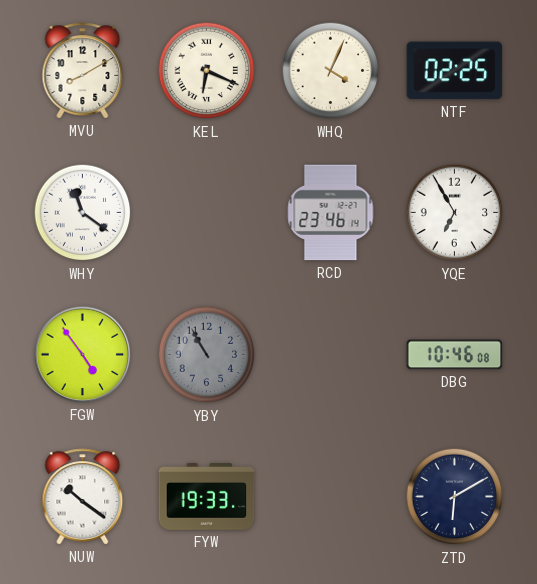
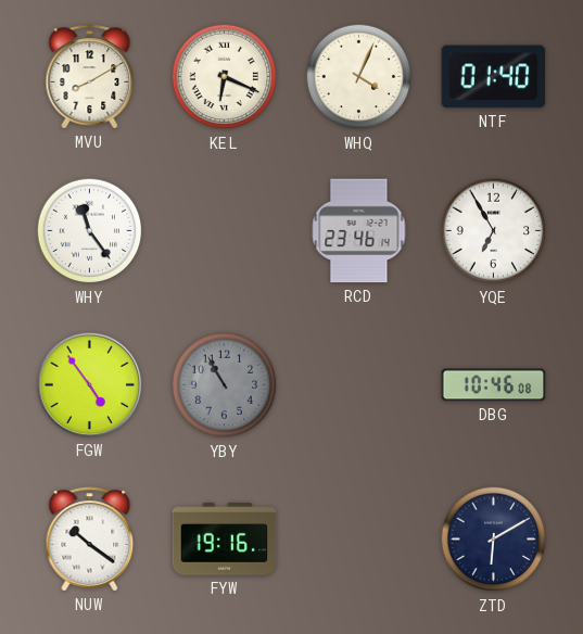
NTF: 02:25 -> 01:40
WHY: 11:21 -> 11:24
FYW: 19:33 -> 19:16
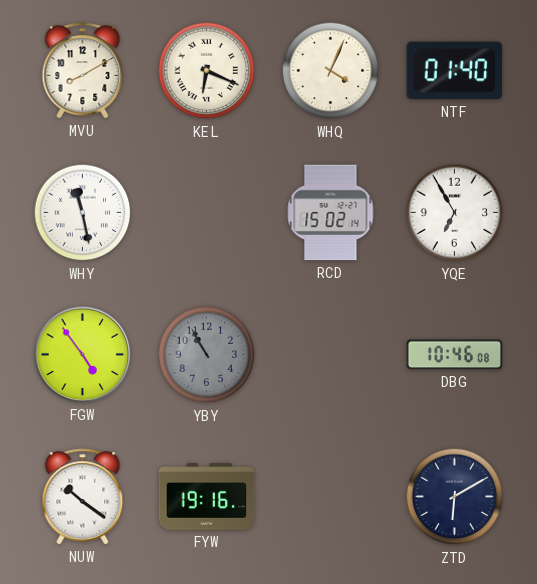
WHY: 11:24 -> 11:28
RCD: 23:46 -> 15:02
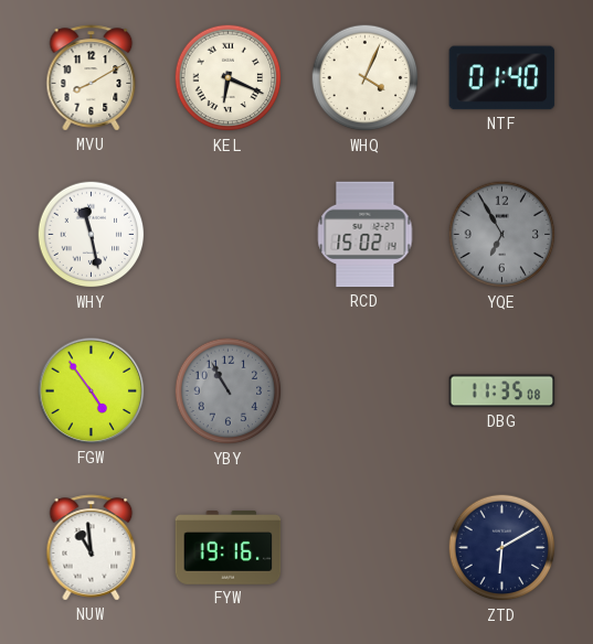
YQE dial: white -> grey
DBG: 10:46 -> 11:35
NUW: 10:21 -> 10:59
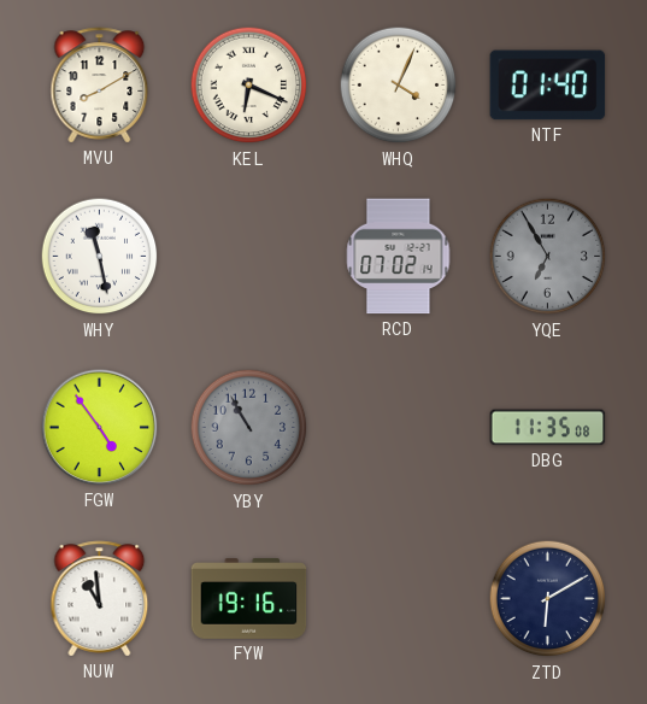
RCD: 15:02 -> 07:02
